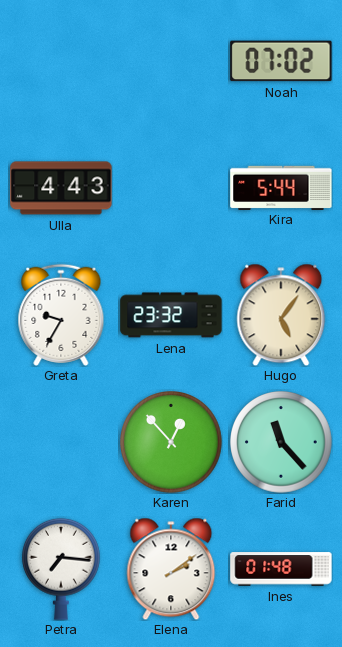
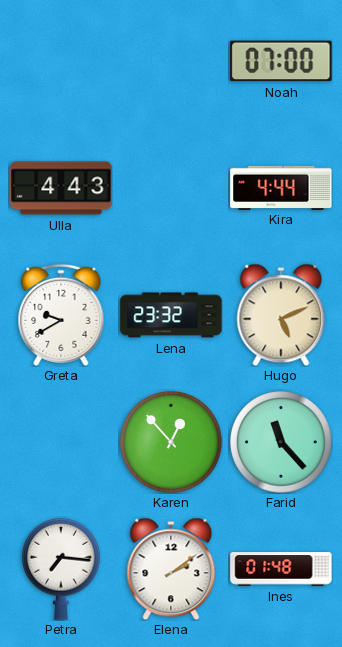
Noah: 07:02 -> 07:00
Kira: 5:44 -> 4:44
Greta: 9:35 -> 9:40
Hugo: 5:06 -> 5:11
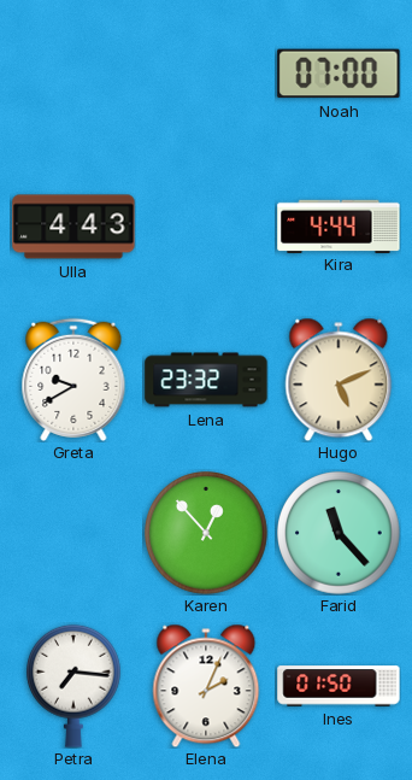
Elena: 2:09 -> 2:04
Ines: 01:48 -> 01:50
